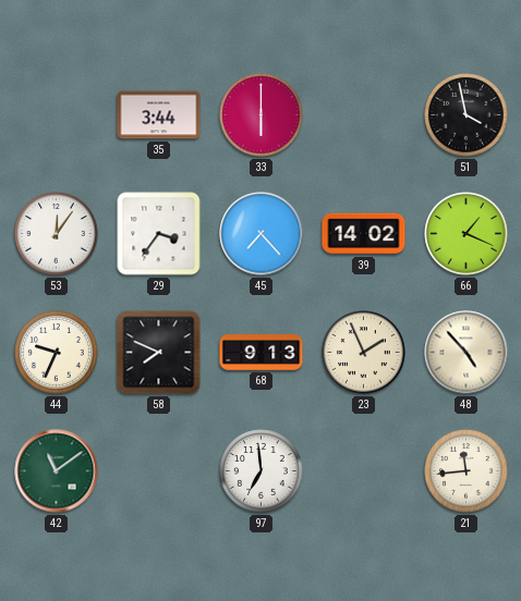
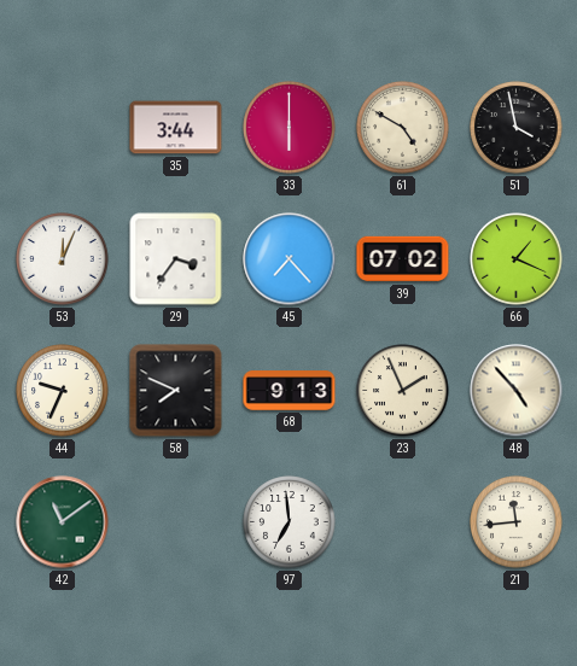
61: none -> 4:50
53: 12:06 -> 12:04
39: 14:02 -> 07:02
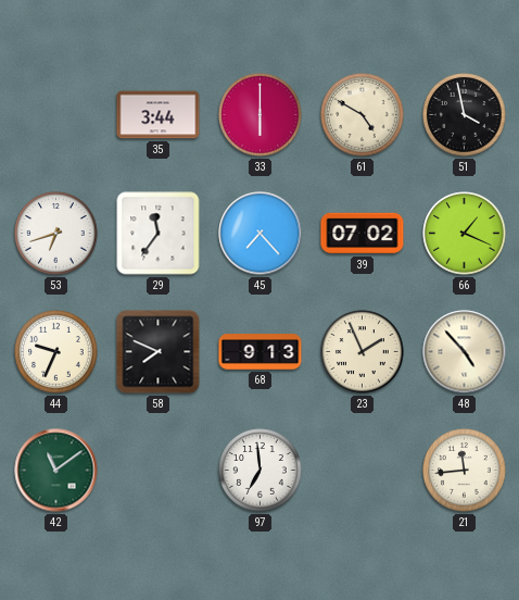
53: 12:04 -> 6:42
29: 3:36 -> 11:36
